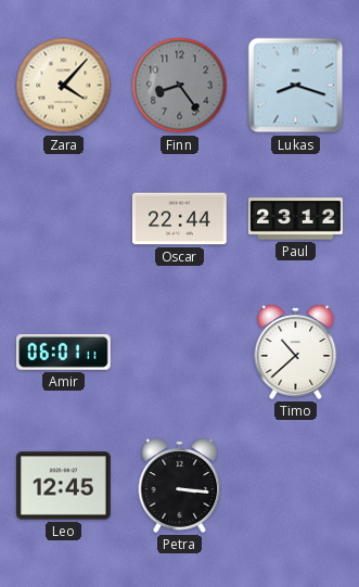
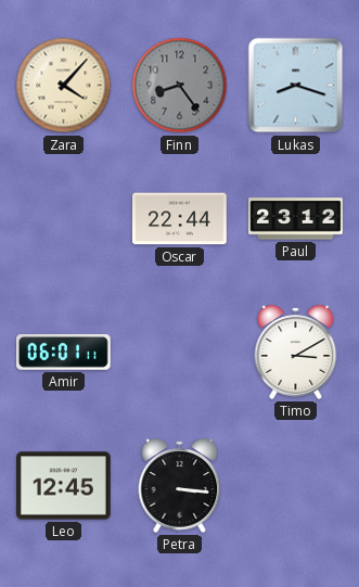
Timo: 10:38 -> 3:10
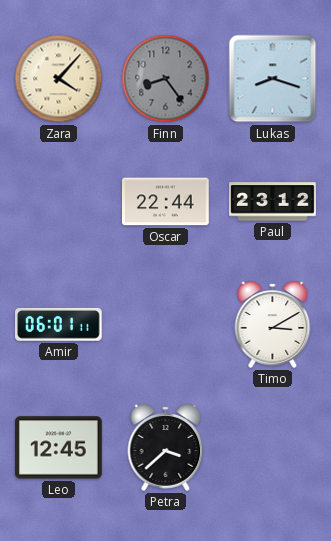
Petra: 3:16 -> 3:38
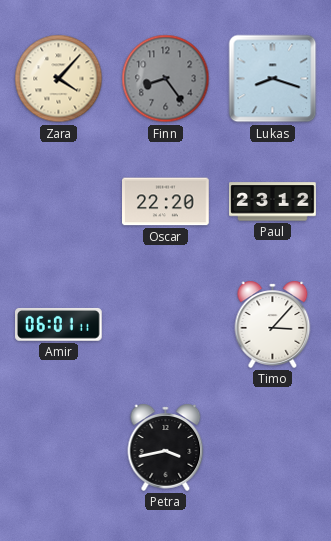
Oscar: 22:44 -> 22:20
Timo: 3:10 -> 3:07
Leo: 12:45 -> none
Petra: 3:38 -> 3:43
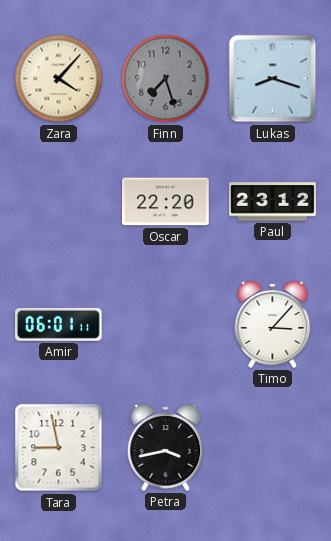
Finn: 8:24 -> 7:27
Tara: none -> 8:58
